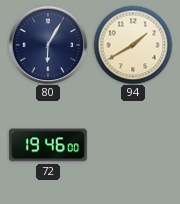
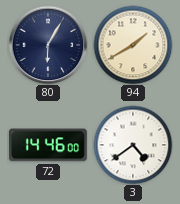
72: 19:46 -> 14:46
3: none -> 4:39
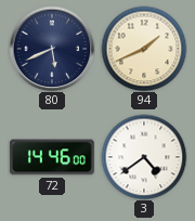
80: 6:05 -> 5:41
94: 1:40 -> 1:41
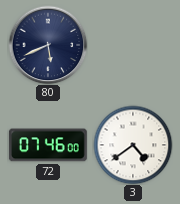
94: 1:41 -> none
72: 14:46 -> 07:46
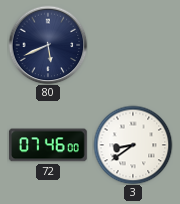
3: 4:39 -> 8:39
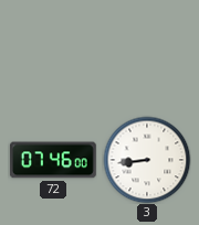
80: 5:41 -> none
3: 8:39 -> 8:44
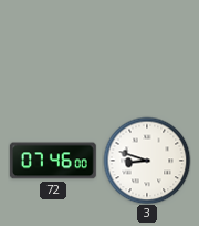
3: 8:44 -> 8:48
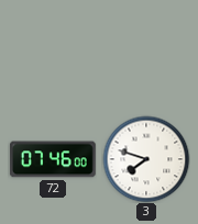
3: 8:48 -> 7:48
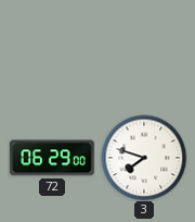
72: 07:46 -> 06:29
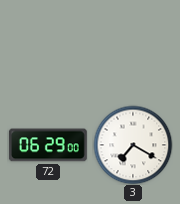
3: 7:48 -> 7:20
